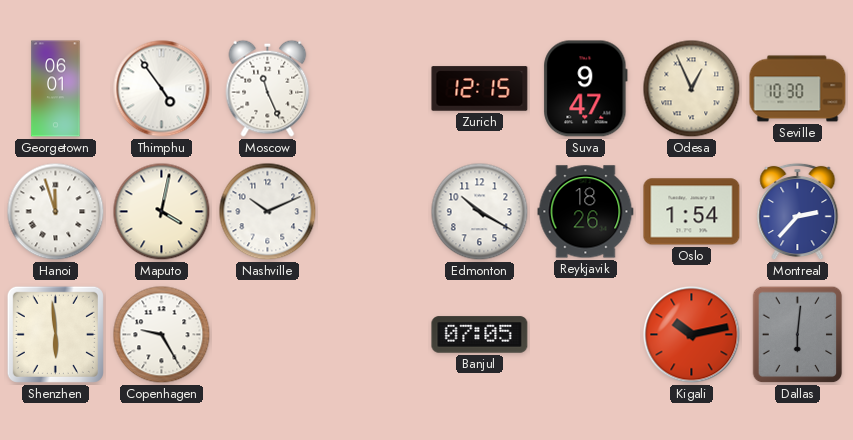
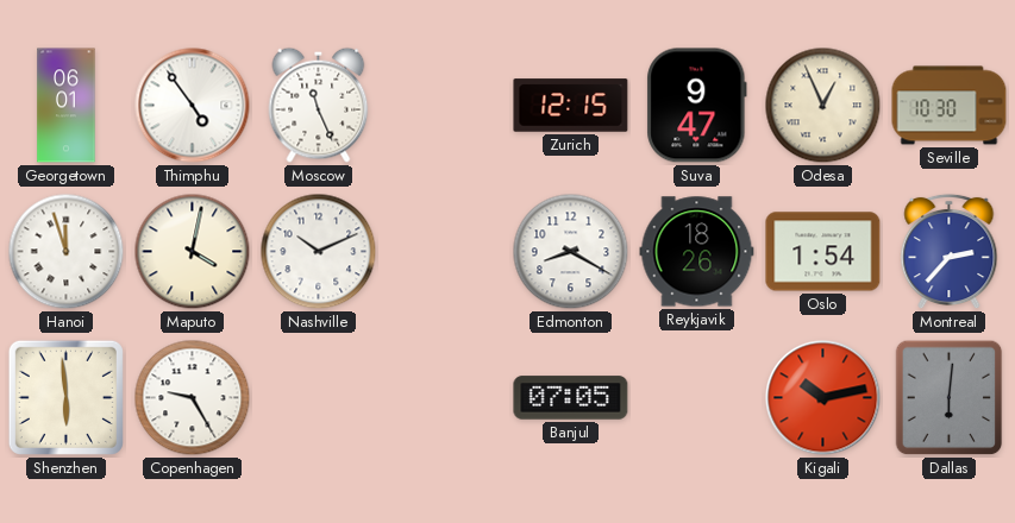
Edmonton: 10:20 -> 8:20
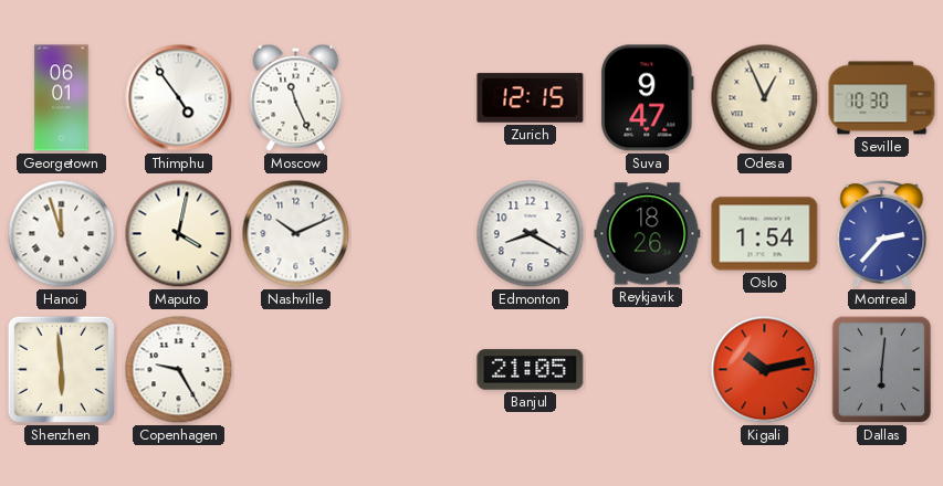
Banjul: 07:05 -> 21:05
